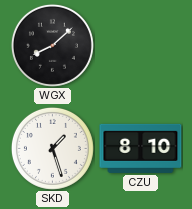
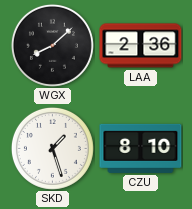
LAA: none -> 2:36
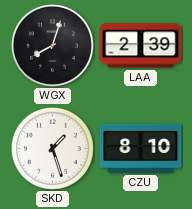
WGX: 8:08 -> 8:03
LAA: 2:36 -> 2:39
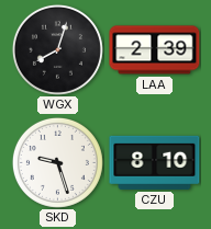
SKD: 1:27 -> 9:27
